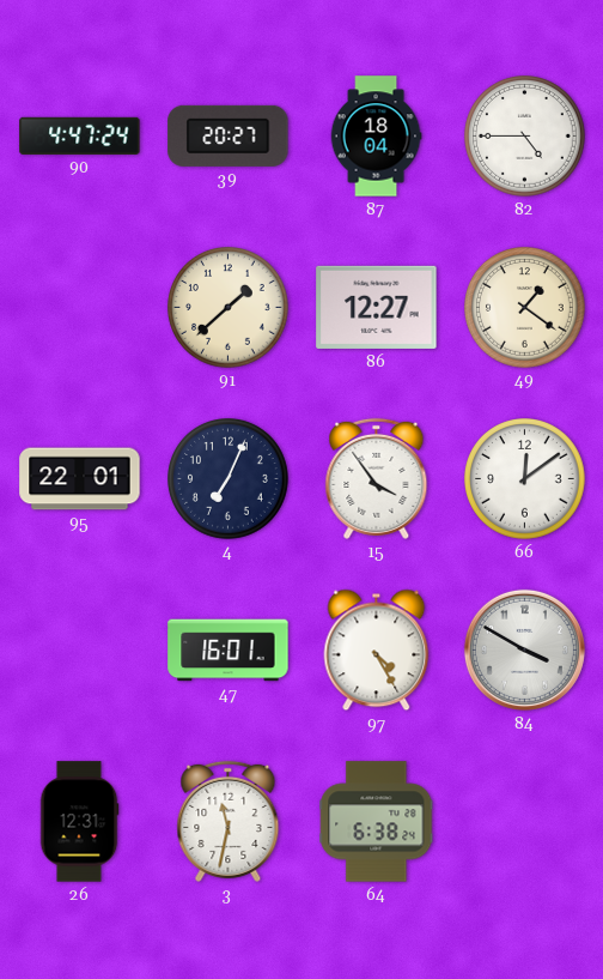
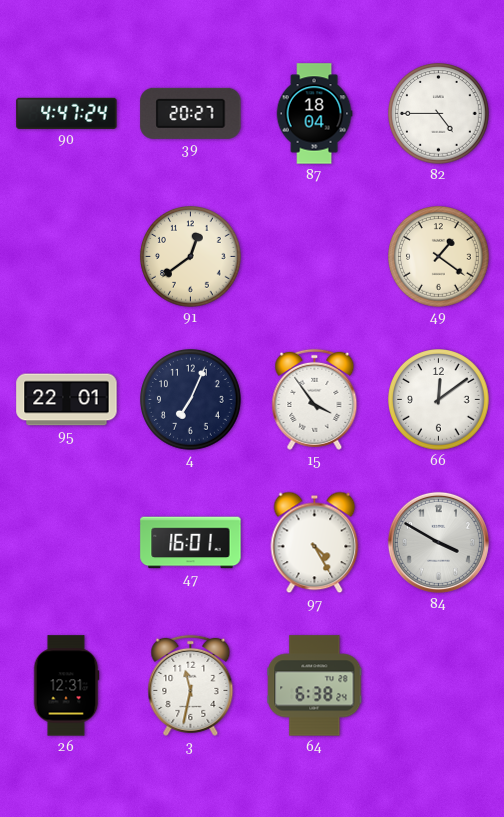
91: 1:38 -> 12:39
86: 12:27 -> none
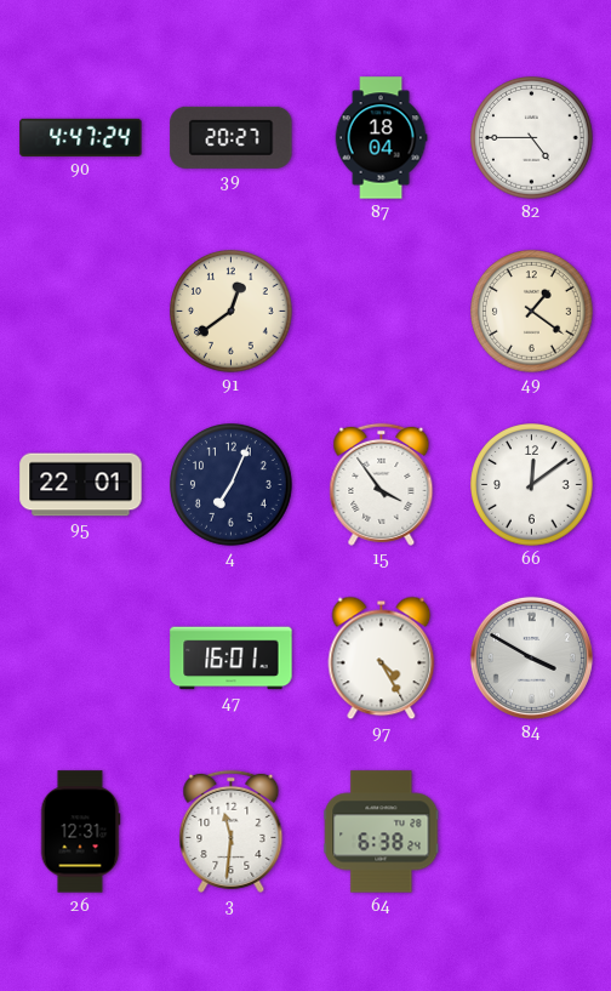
3: 11:32 -> 11:31
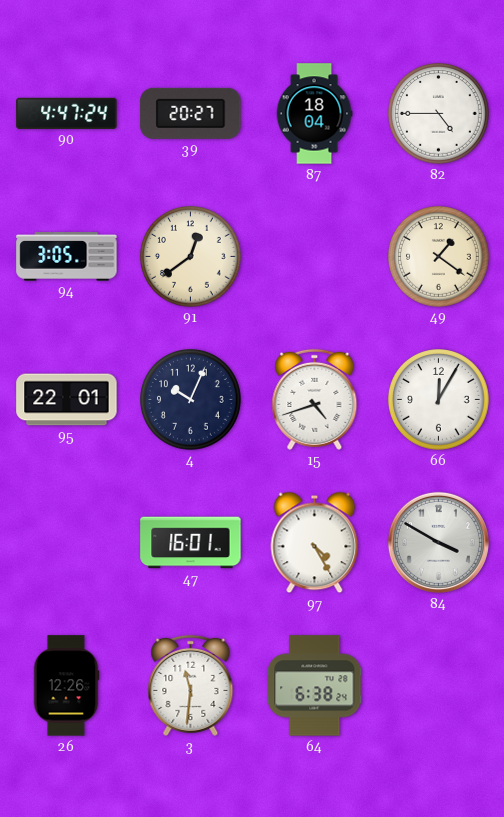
94: none -> 3:05
4: 7:04 -> 10:04
15: 3:54 -> 4:42
66: 12:09 -> 12:05
26: 12:31 -> 12:26
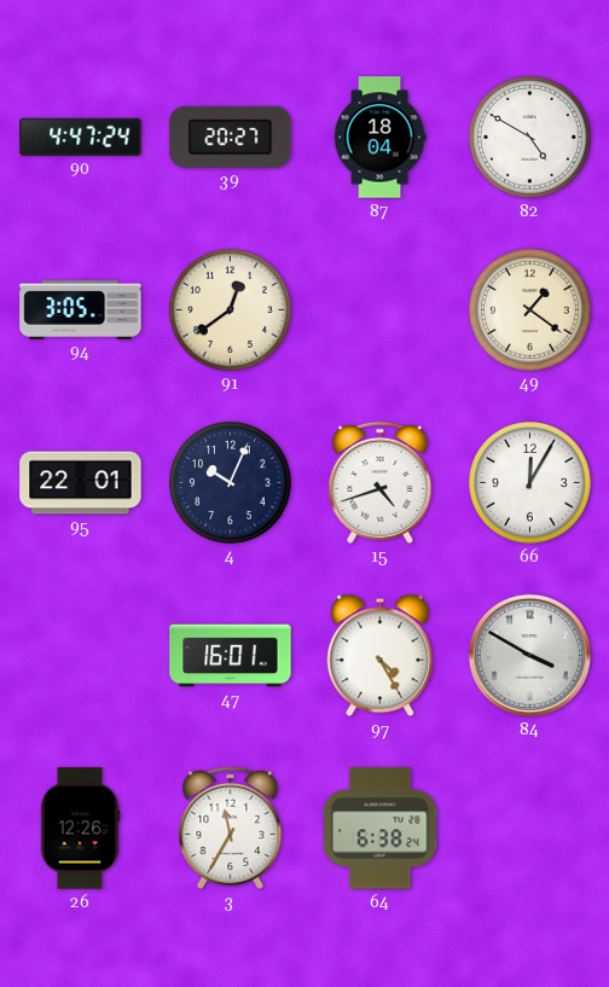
82: 4:45 -> 4:50
3: 11:31 -> 11:35
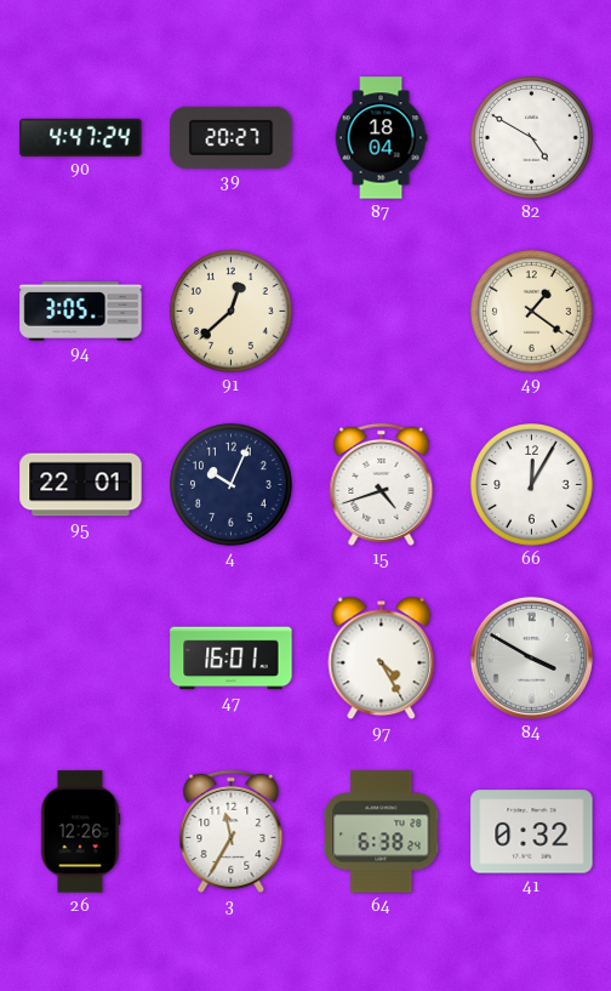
91: 12:39 -> 12:38
41: none -> 0:32
